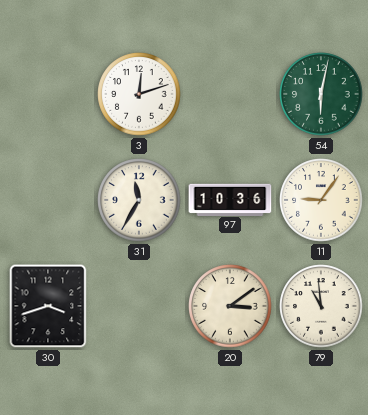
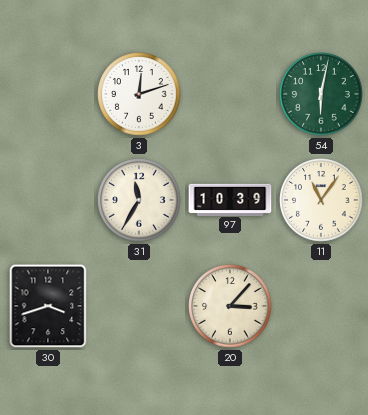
97: 10:36 -> 10:39
11: 9:06 -> 11:06
20: 3:09 -> 3:07
79: 10:59 -> none
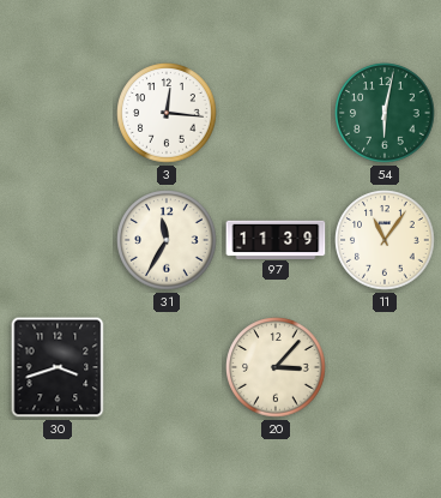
3: 12:12 -> 12:16
97: 10:39 -> 11:39
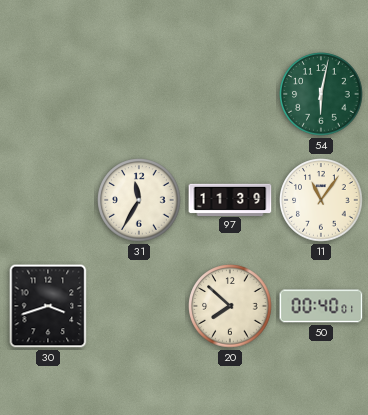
3: 12:16 -> none
20: 3:07 -> 7:52
50: none -> 00:40
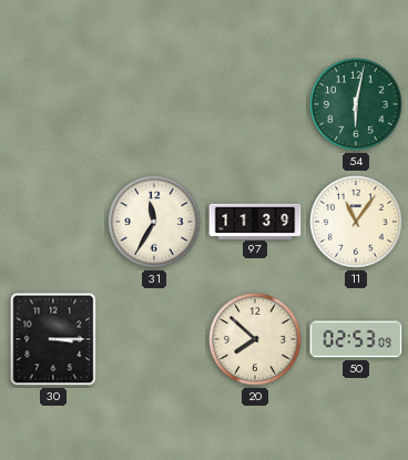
30: 3:42 -> 3:15
50: 00:40 -> 02:53
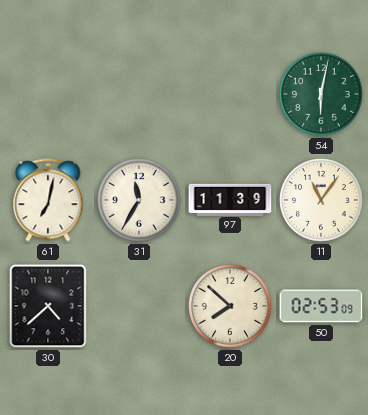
61: none -> 7:02
30: 3:15 -> 4:38
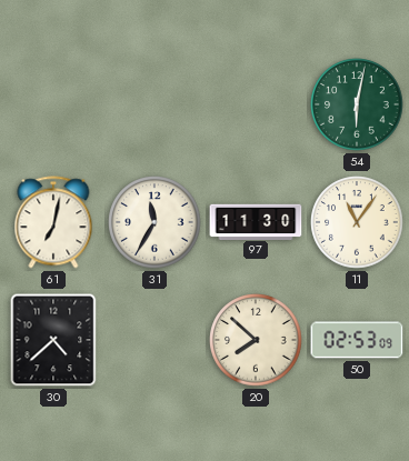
97: 11:39 -> 11:30
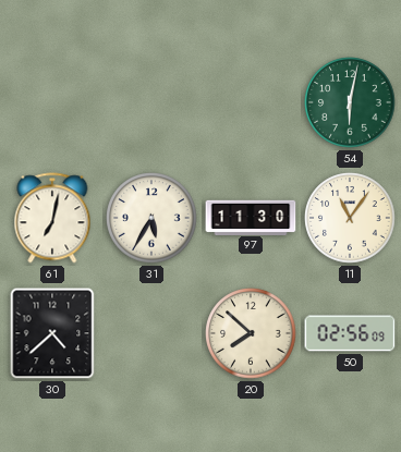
31: 11:35 -> 5:35
50: 02:53 -> 02:56
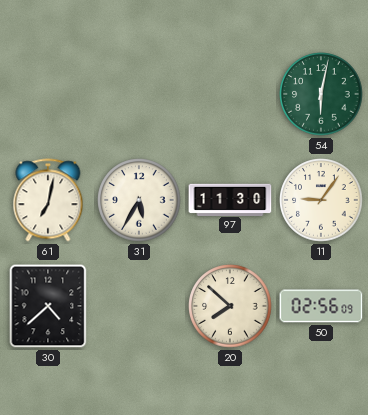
11: 11:06 -> 9:06
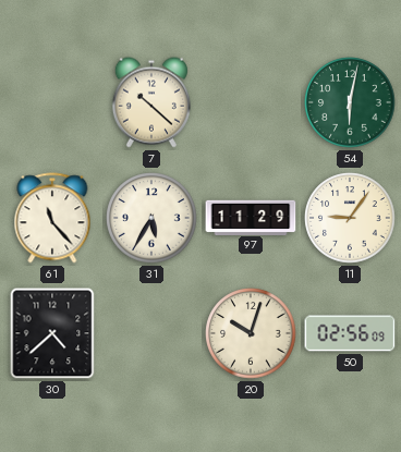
7: none -> 10:22
61: 7:02 -> 11:23
97: 11:30 -> 11:29
20: 7:52 -> 10:03
